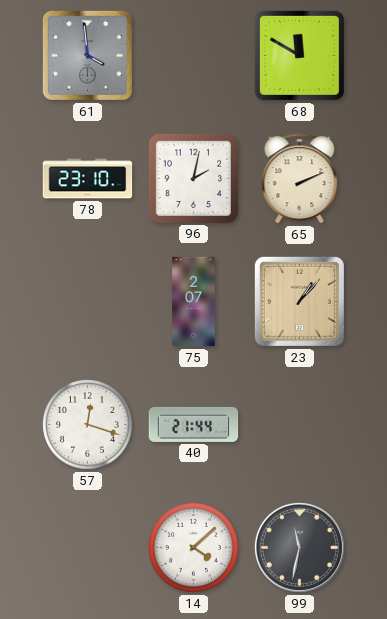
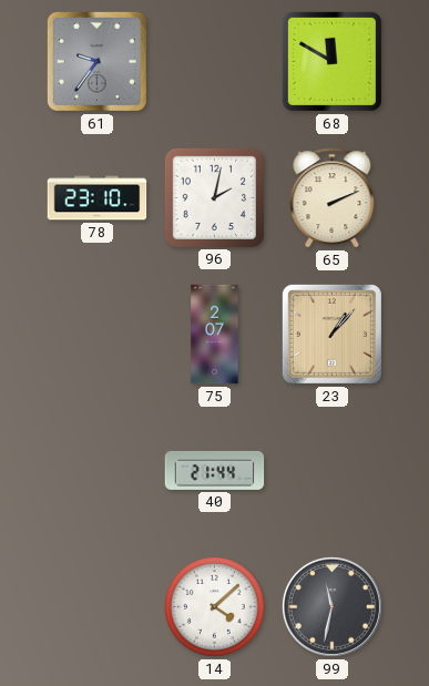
61: 3:59 -> 9:36
57: 12:18 -> none
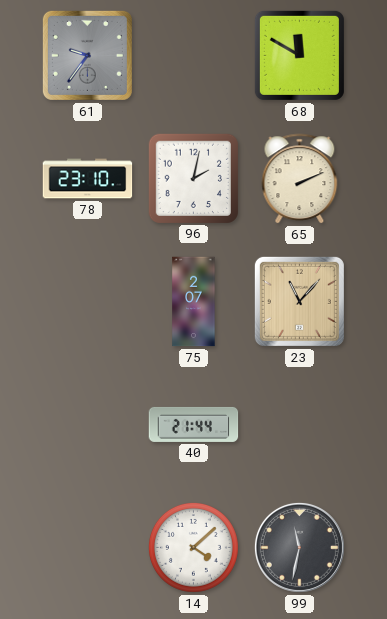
23: 1:07 -> 11:07
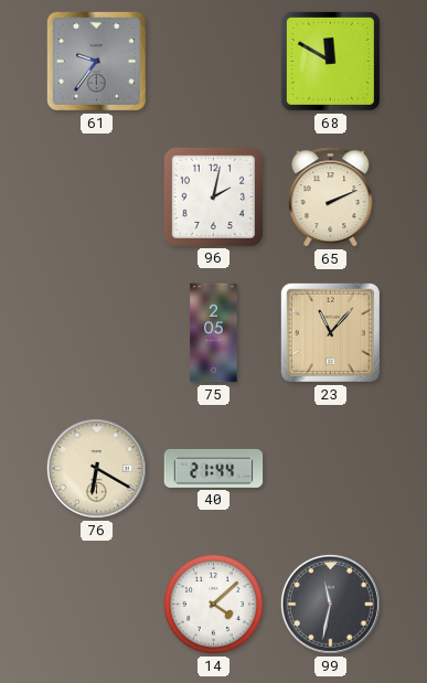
78: 23:10 -> none
75: 2:07 -> 2:05
76: none -> 6:20
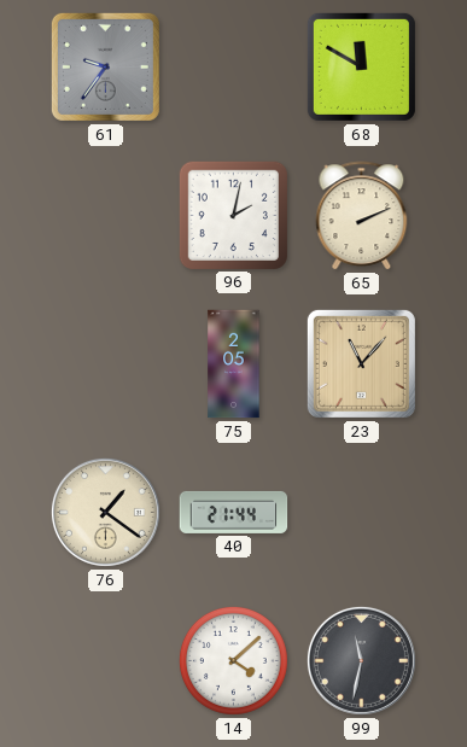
76: 6:20 -> 1:21
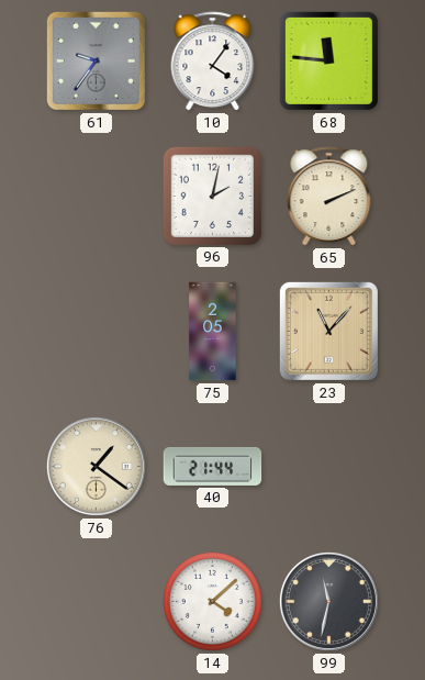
10: none -> 4:06
68: 11:50 -> 11:46
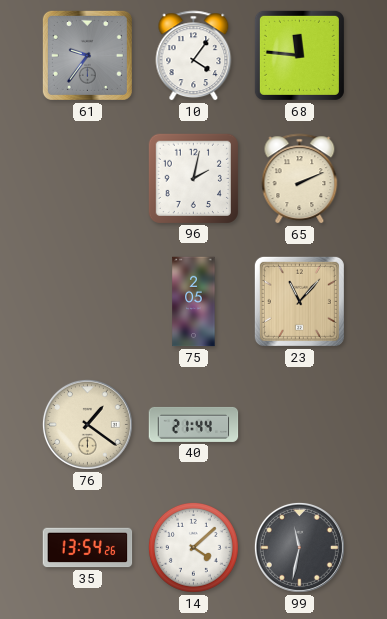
35: none -> 13:54
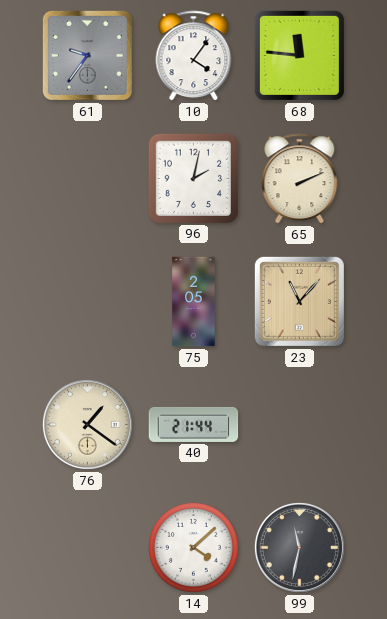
35: 13:54 -> none
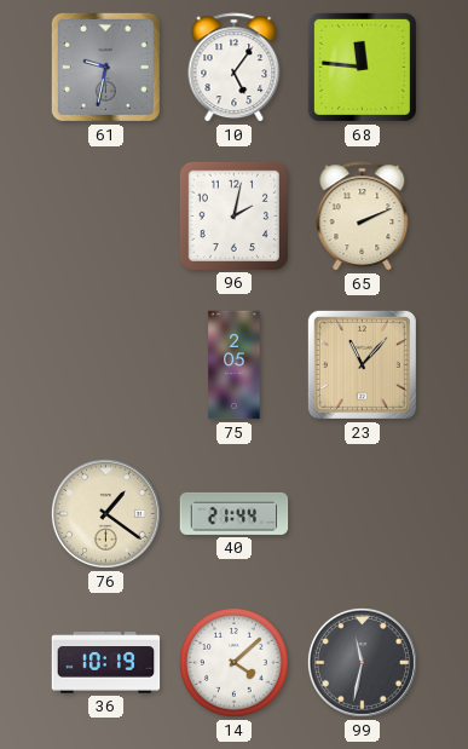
61: 9:36 -> 9:32
10: 4:06 -> 5:06
36: none -> 10:19
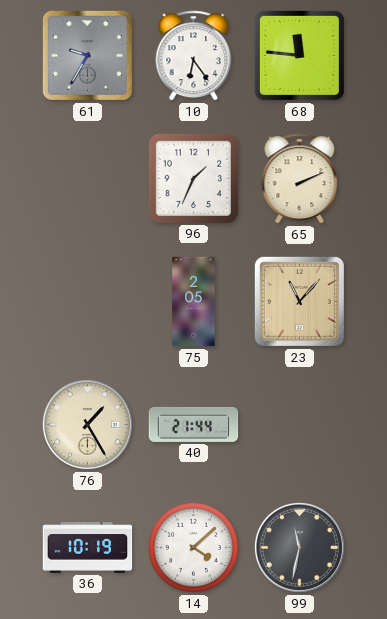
61: 9:32 -> 9:35
10: 5:06 -> 6:24
96: 2:02 -> 1:34
76: 1:21 -> 1:25
